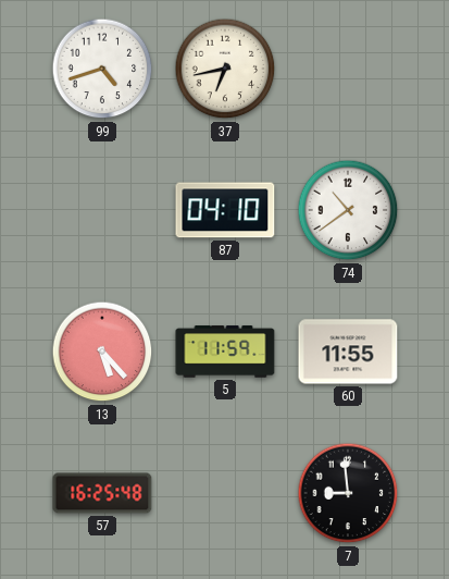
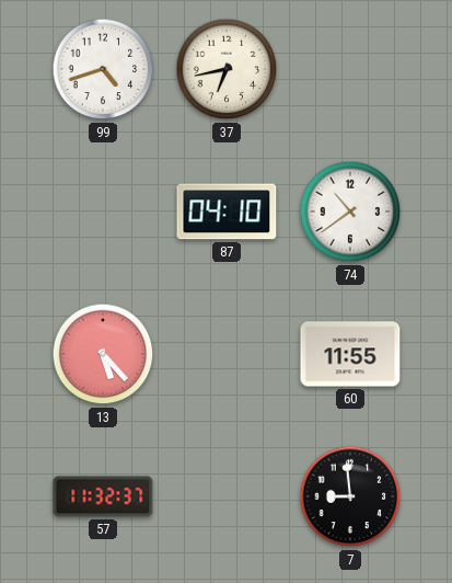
5: 11:59 -> none
57: 16:25 -> 11:32
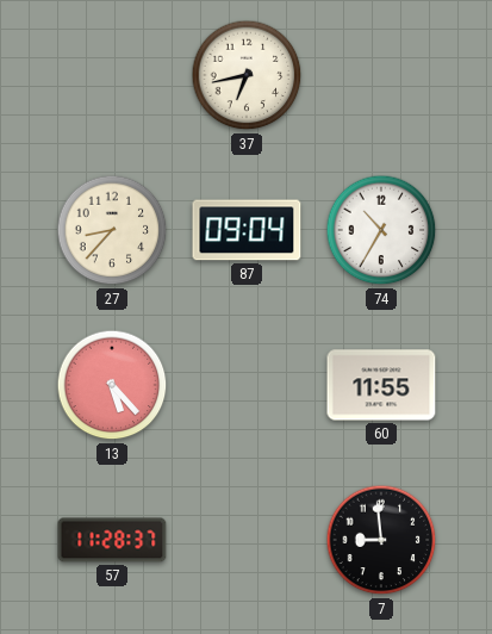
99: 4:42 -> none
27: none -> 8:37
87: 04:10 -> 09:04
74: 10:39 -> 10:35
57: 11:32 -> 11:28
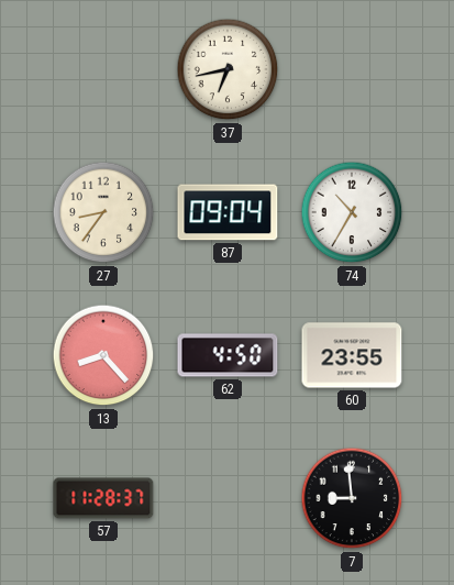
27: 8:37 -> 8:36
13: 5:23 -> 8:23
62: none -> 4:50
60: 11:55 -> 23:55
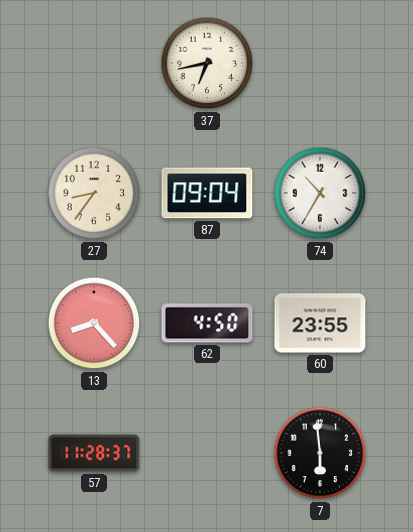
7: 8:59 -> 5:59
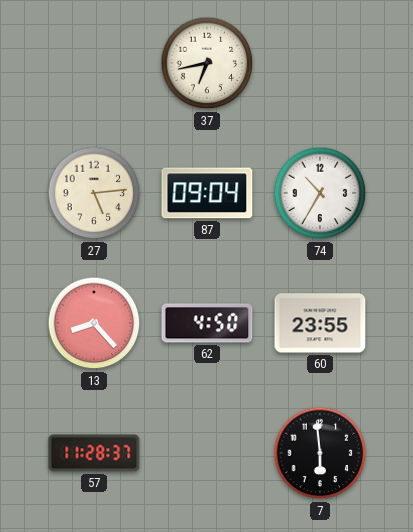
27: 8:36 -> 5:14
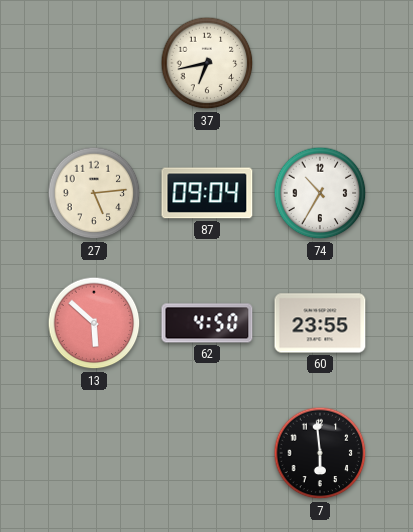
13: 8:23 -> 5:52
57: 11:28 -> none
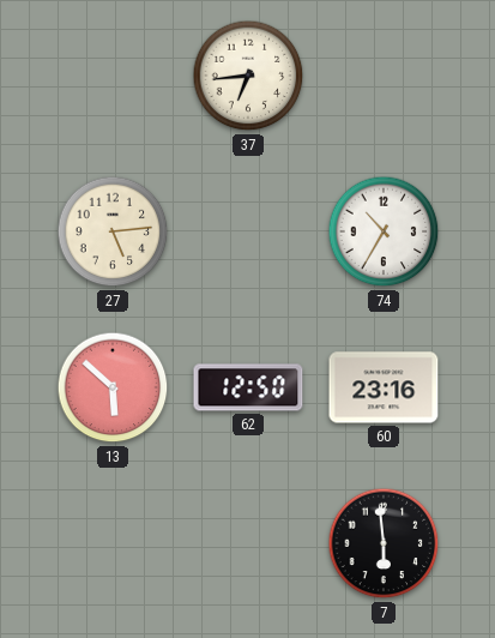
37: 6:43 -> 6:44
87: 09:04 -> none
62: 4:50 -> 12:50
60: 23:55 -> 23:16
